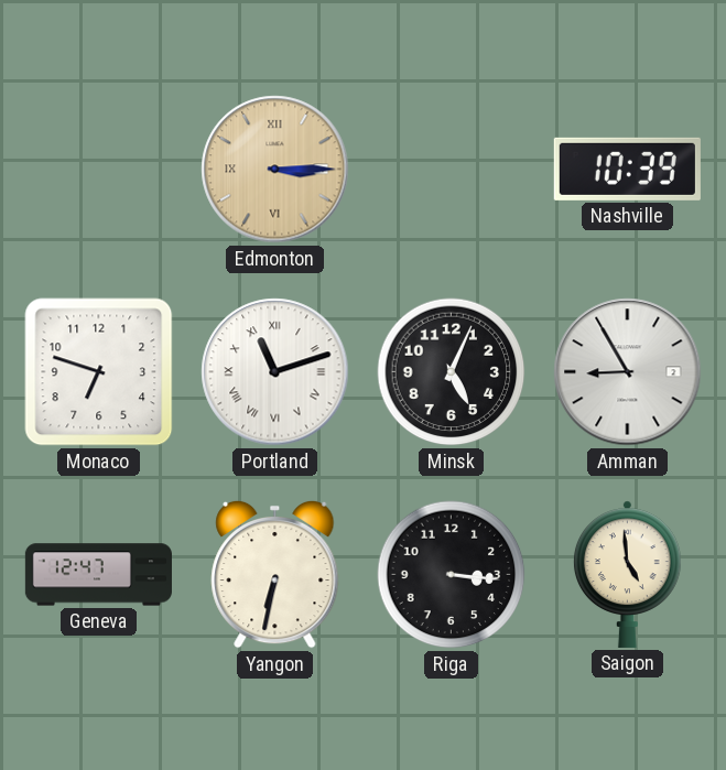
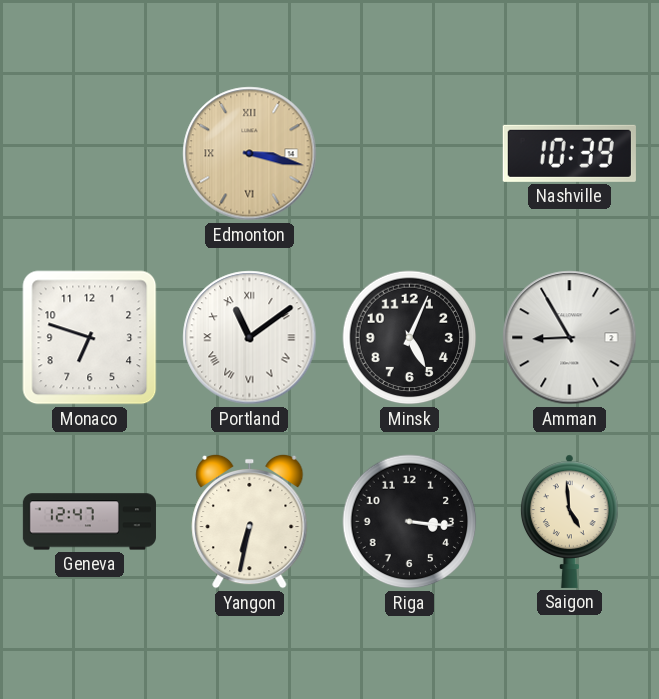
Edmonton: 3:15 -> 3:17
Portland: 11:12 -> 11:09
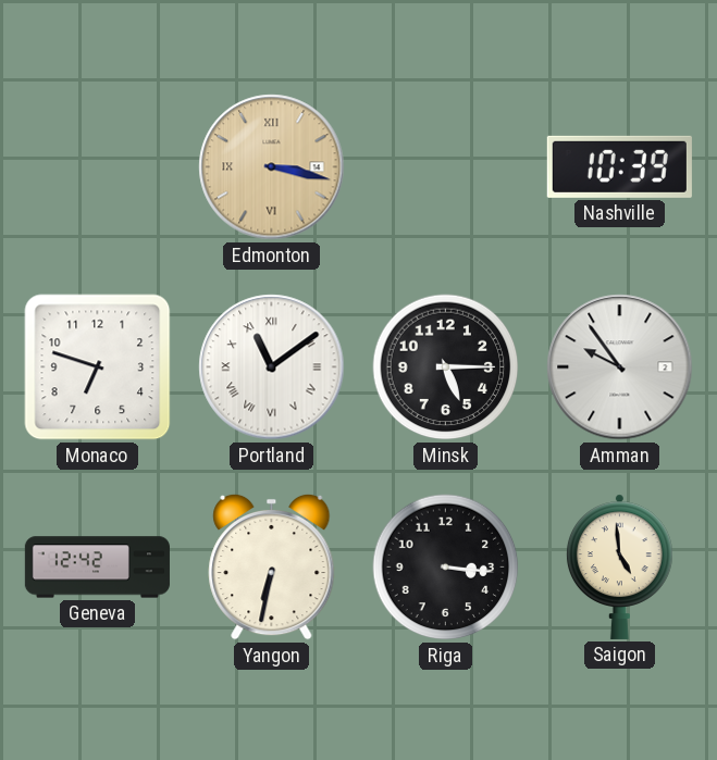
Minsk: 5:04 -> 5:15
Amman: 8:55 -> 9:54
Geneva: 12:47 -> 12:42
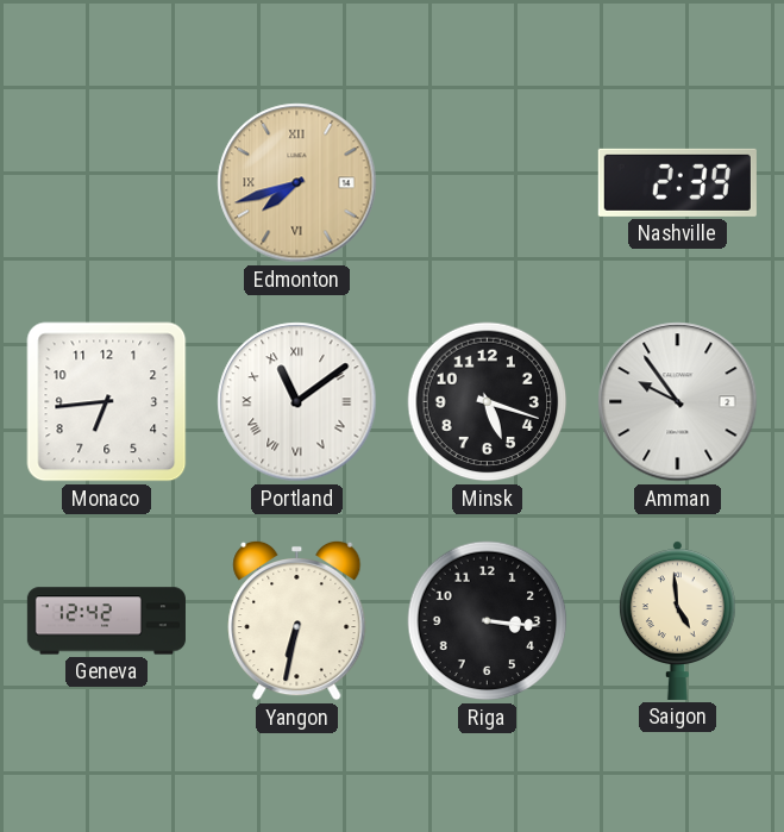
Edmonton: 3:17 -> 7:42
Nashville: 10:39 -> 2:39
Monaco: 6:48 -> 6:44
Minsk: 5:15 -> 5:18
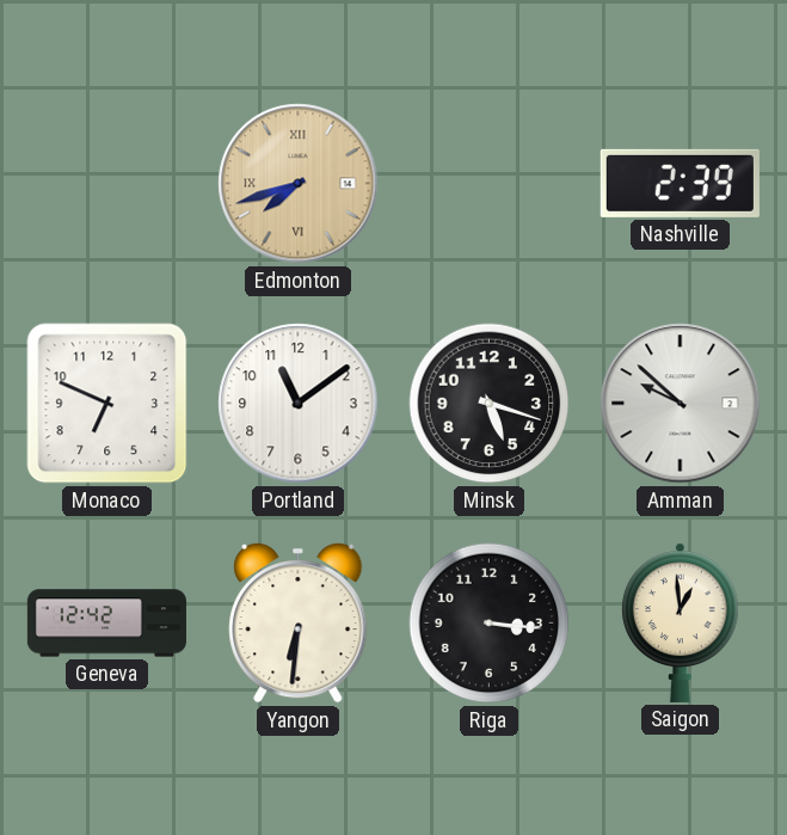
Monaco: 6:44 -> 6:49
Portland numerals: Roman -> Arabic
Amman: 9:54 -> 9:52
Yangon: 6:32 -> 6:31
Saigon: 4:59 -> 12:59
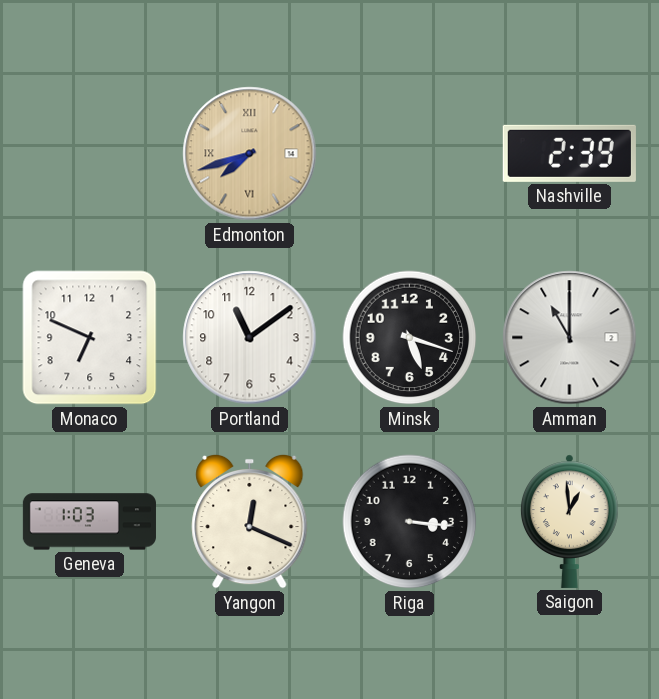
Amman: 9:52 -> 11:00
Geneva: 12:42 -> 1:03
Yangon: 6:31 -> 12:19
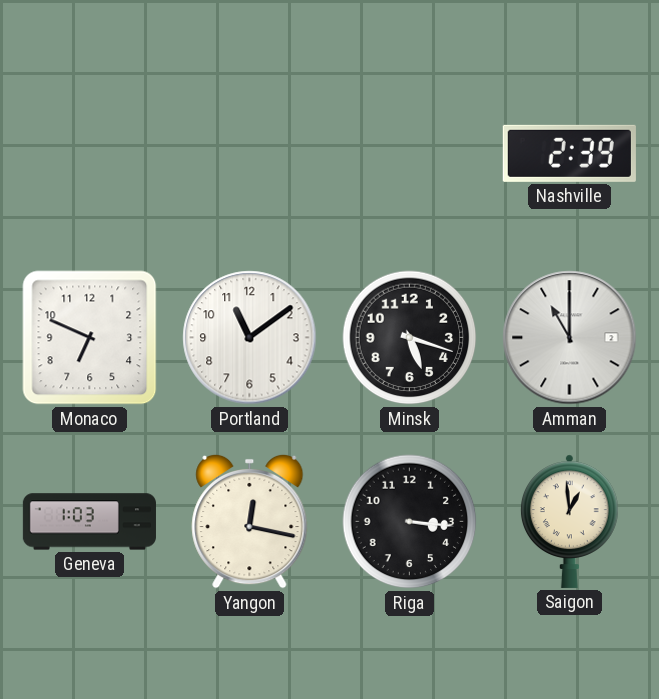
Edmonton: 7:42 -> none
Yangon: 12:19 -> 12:17
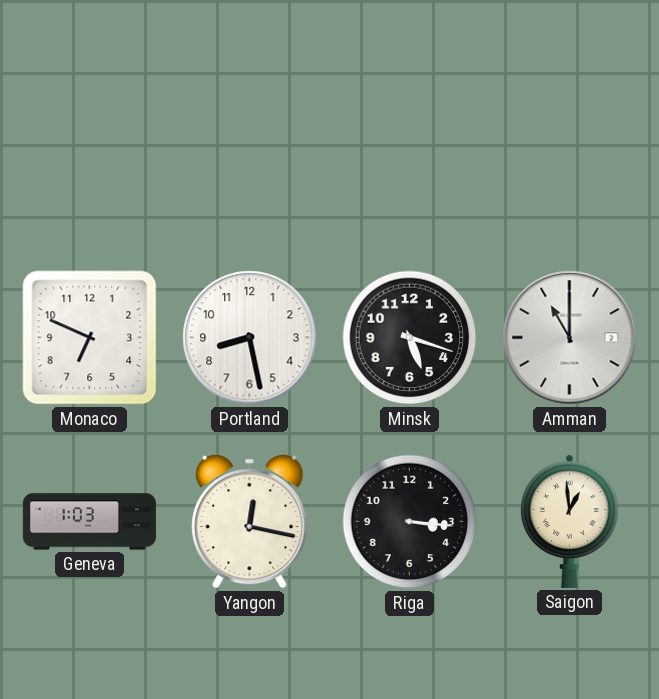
Nashville: 2:39 -> none
Portland: 11:09 -> 8:28
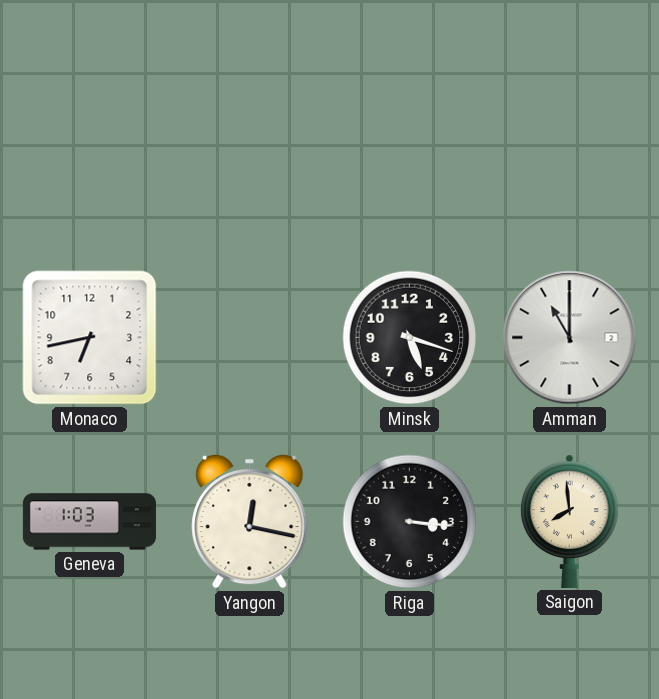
Monaco: 6:49 -> 6:43
Portland: 8:28 -> none
Saigon: 12:59 -> 7:59
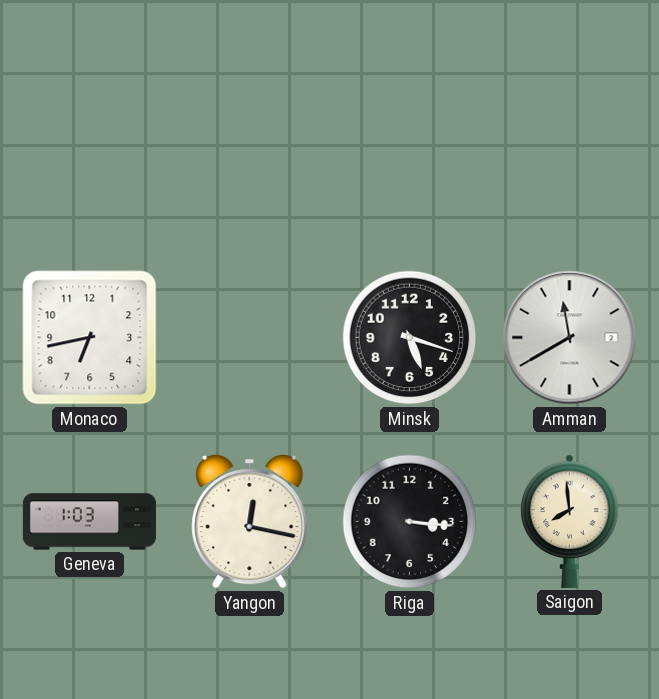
Amman: 11:00 -> 11:40
